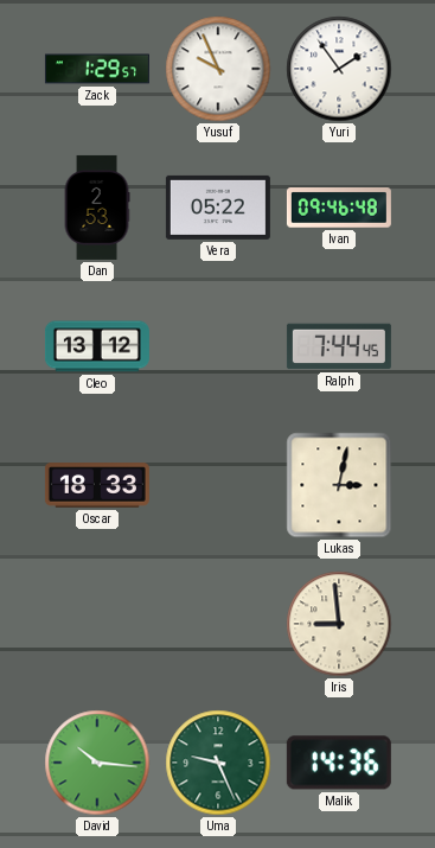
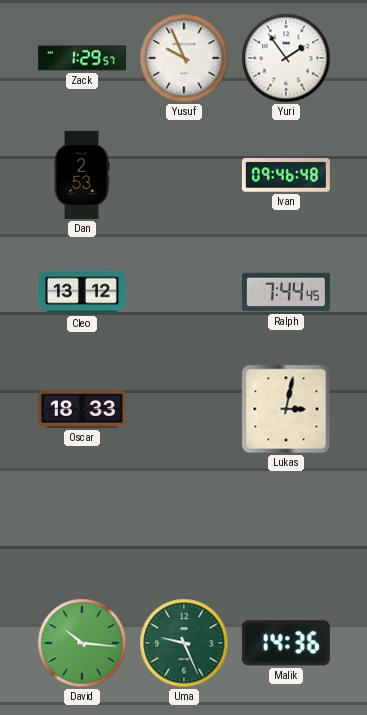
Vera: 05:22 -> none
Iris: 8:59 -> none
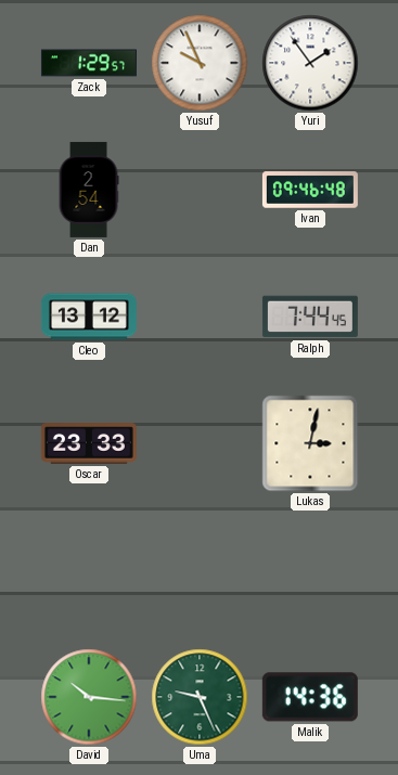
Dan: 2:53 -> 2:54
Oscar: 18:33 -> 23:33
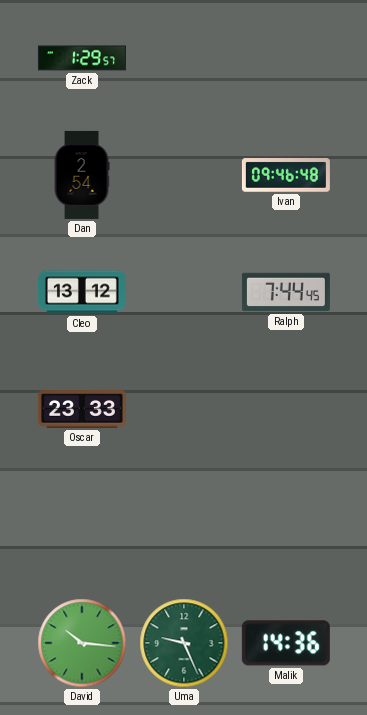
Yusuf: 9:56 -> none
Yuri: 1:54 -> none
Lukas: 3:02 -> none
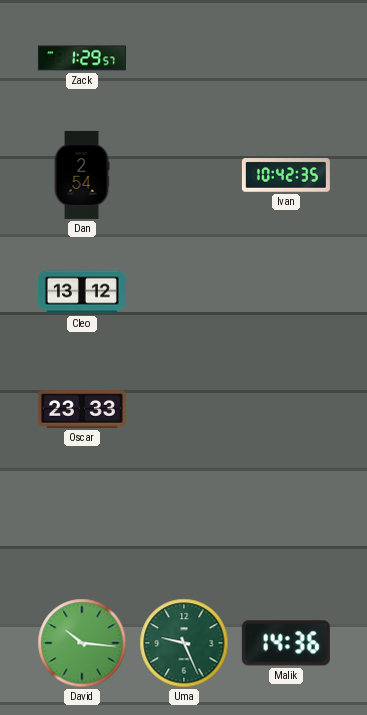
Ivan: 09:46 -> 10:42
Ralph: 7:44 -> none
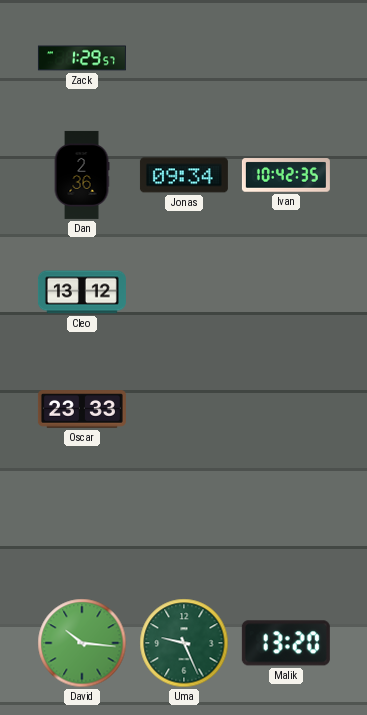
Dan: 2:54 -> 2:36
Jonas: none -> 09:34
Malik: 14:36 -> 13:20
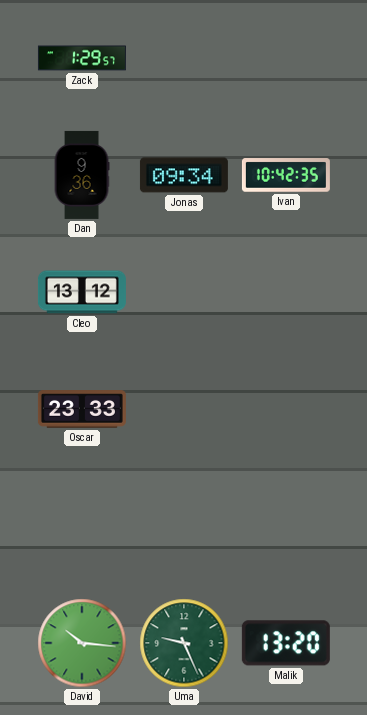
Dan: 2:36 -> 9:36
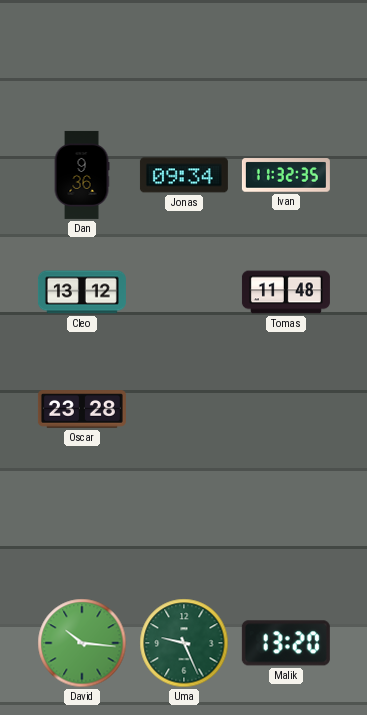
Zack: 1:29 -> none
Ivan: 10:42 -> 11:32
Tomas: none -> 11:48
Oscar: 23:33 -> 23:28
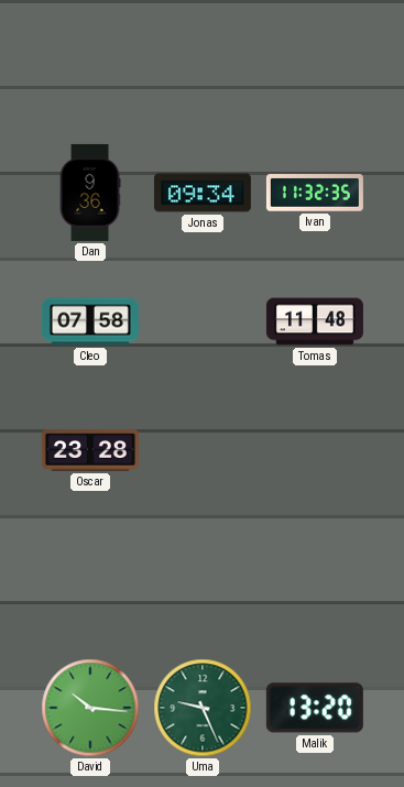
Cleo: 13:12 -> 07:58
